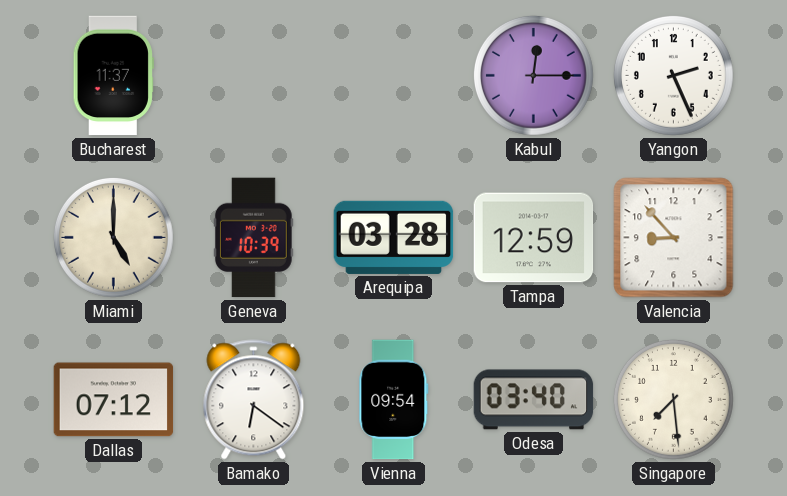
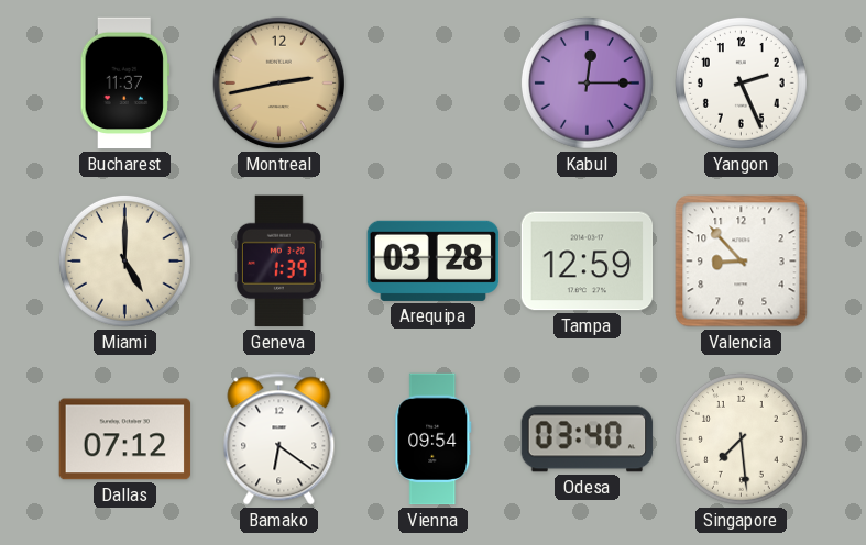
Montreal: none -> 2:43
Geneva: 10:39 -> 1:39
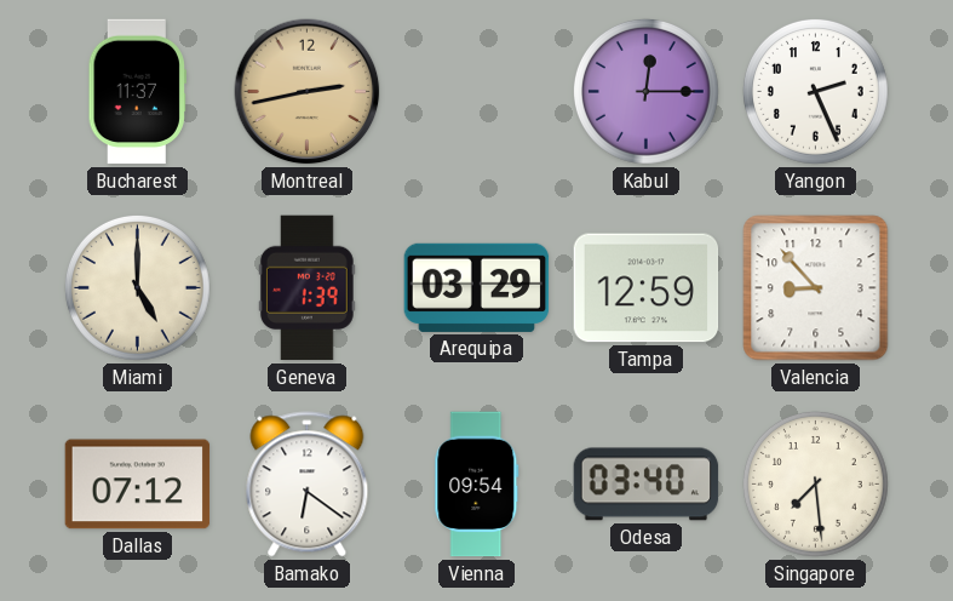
Arequipa: 03:28 -> 03:29
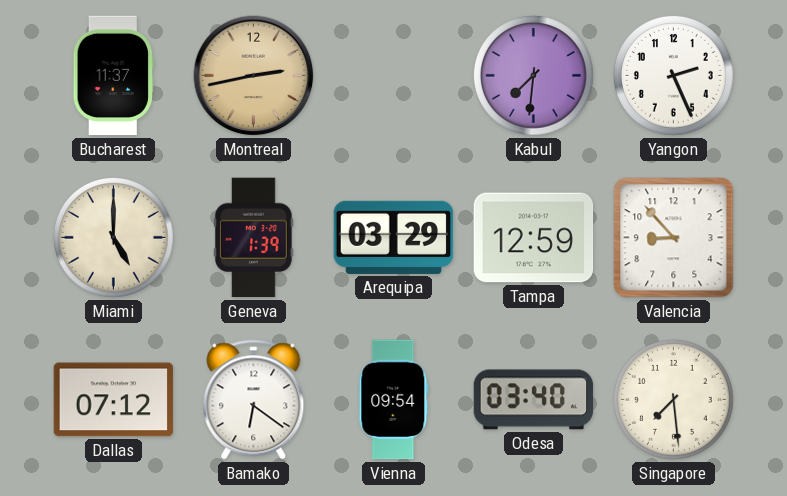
Kabul: 12:15 -> 7:31
